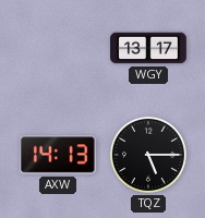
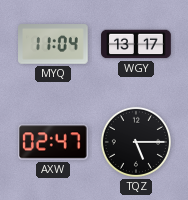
MYQ: none -> 11:04
AXW: 14:13 -> 02:47
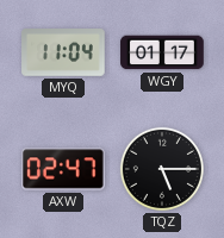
WGY: 13:17 -> 01:17
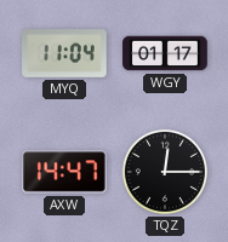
AXW: 02:47 -> 14:47
TQZ: 5:15 -> 12:15
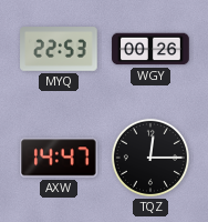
MYQ: 11:04 -> 22:53
WGY: 01:17 -> 00:26
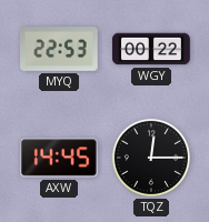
WGY: 00:26 -> 00:22
AXW: 14:47 -> 14:45
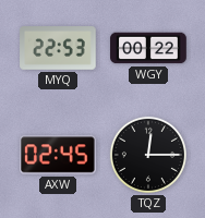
AXW: 14:45 -> 02:45
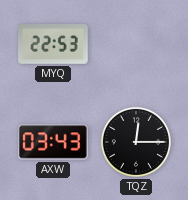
WGY: 00:22 -> none
AXW: 02:45 -> 03:43
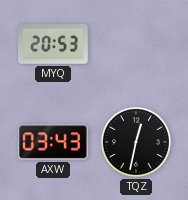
MYQ: 22:53 -> 20:53
TQZ: 12:15 -> 12:32
